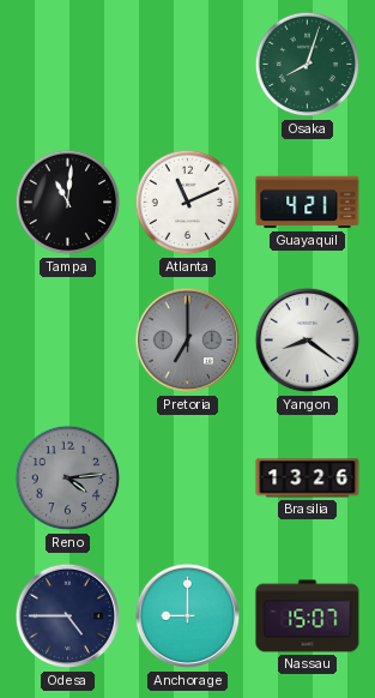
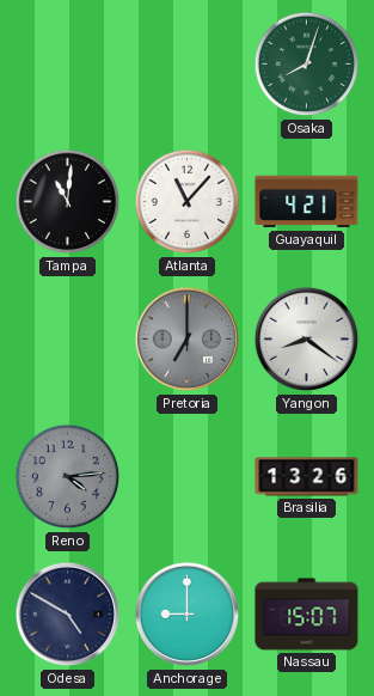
Atlanta: 11:11 -> 11:07
Odesa: 4:45 -> 4:50
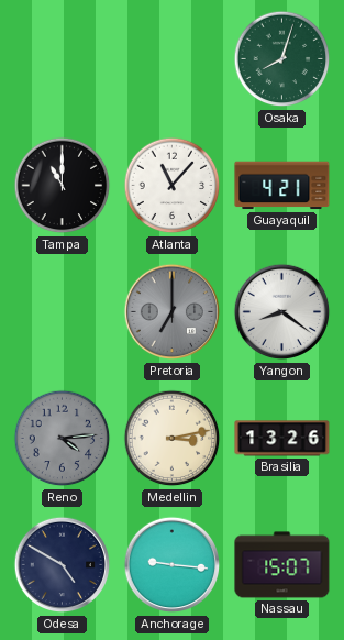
Tampa: 11:01 -> 11:00
Medellin: none -> 3:13
Anchorage: 9:00 -> 9:16
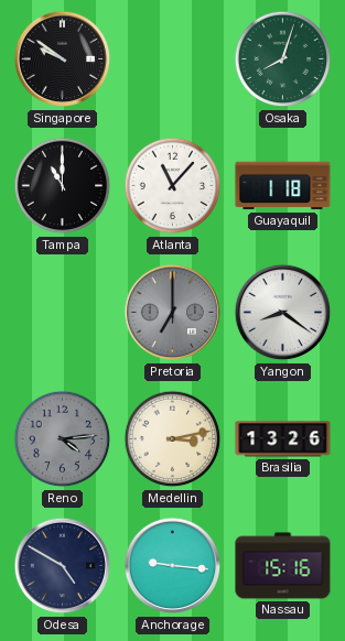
Singapore: none -> 9:51
Guayaquil: 4:21 -> 1:18
Nassau: 15:07 -> 15:16
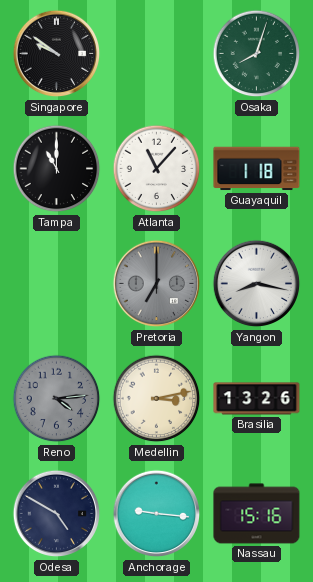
Yangon: 8:21 -> 8:17
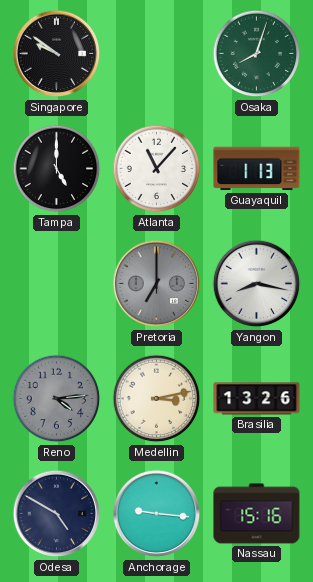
Tampa: 11:00 -> 5:00
Guayaquil: 1:18 -> 1:13
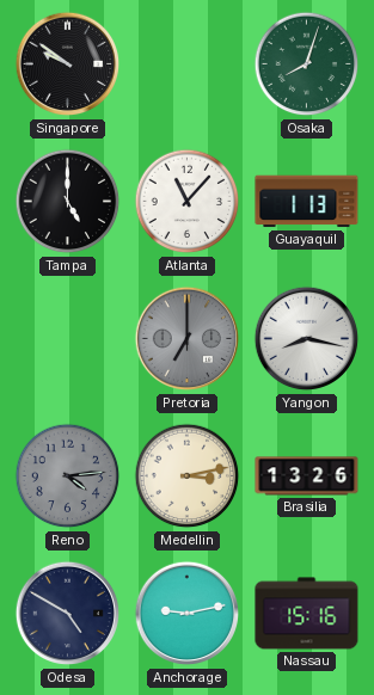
Anchorage: 9:16 -> 9:13
